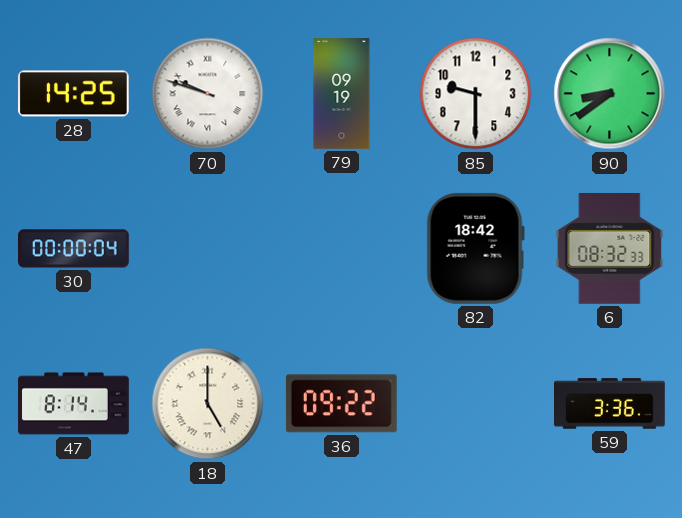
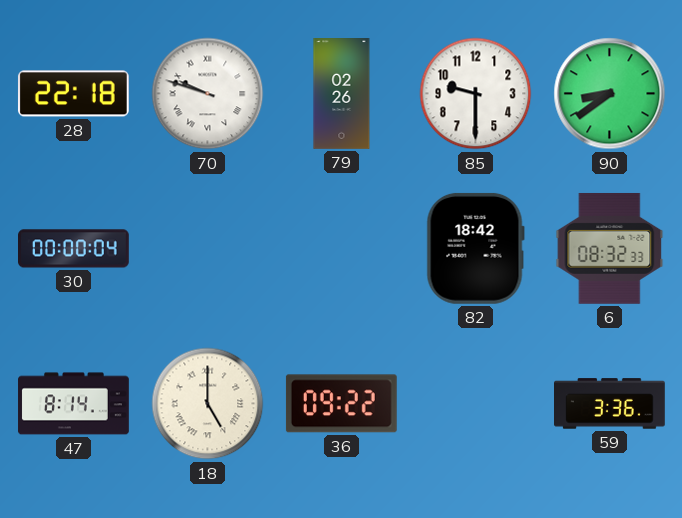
28: 14:25 -> 22:18
79: 09:19 -> 02:26
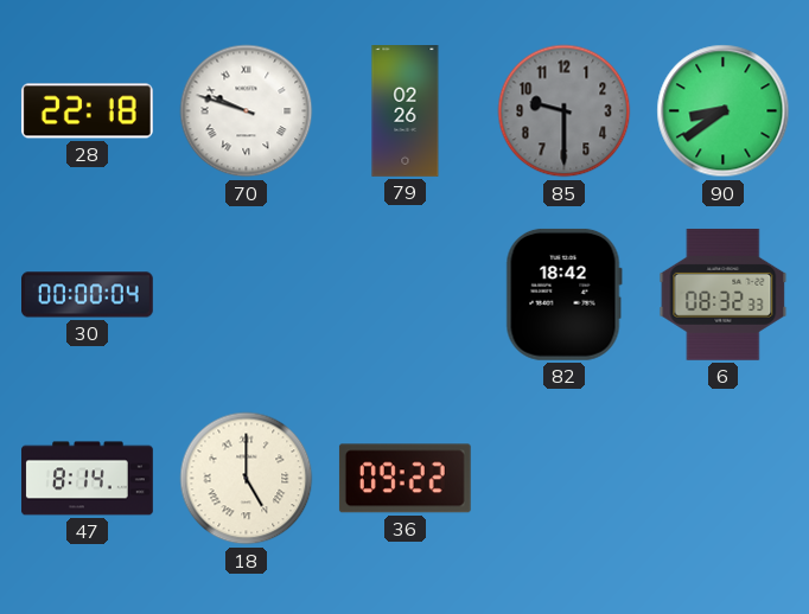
85 dial: white -> grey
59: 3:36 -> none
